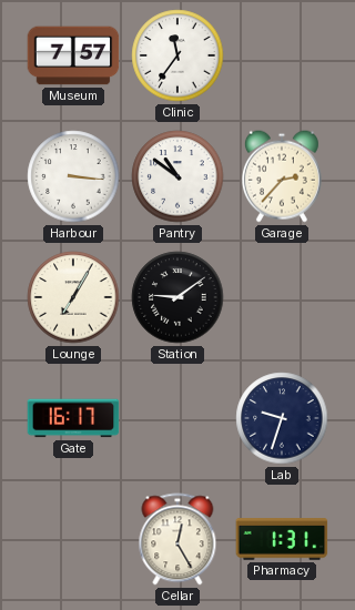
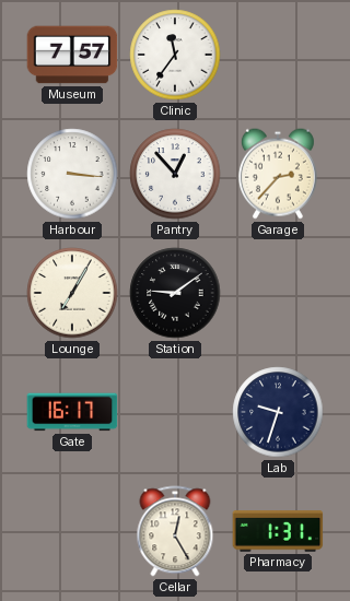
Pantry: 10:51 -> 12:53
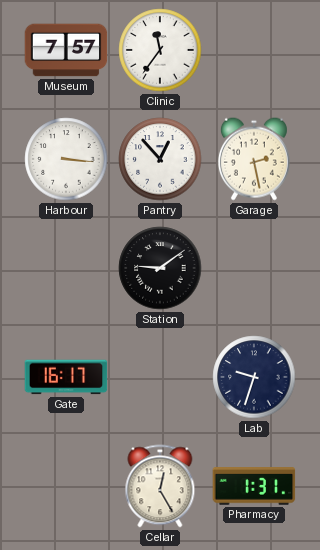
Garage: 2:37 -> 2:28
Lounge: 7:05 -> none
